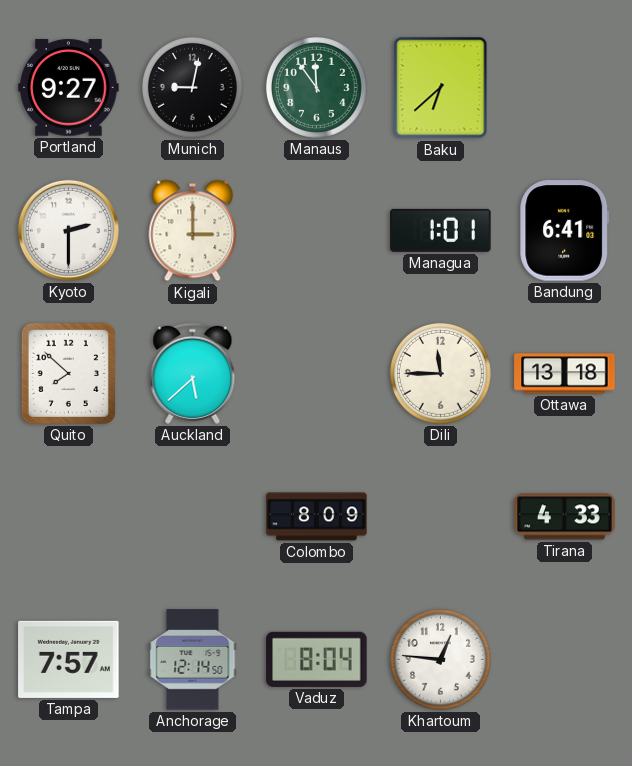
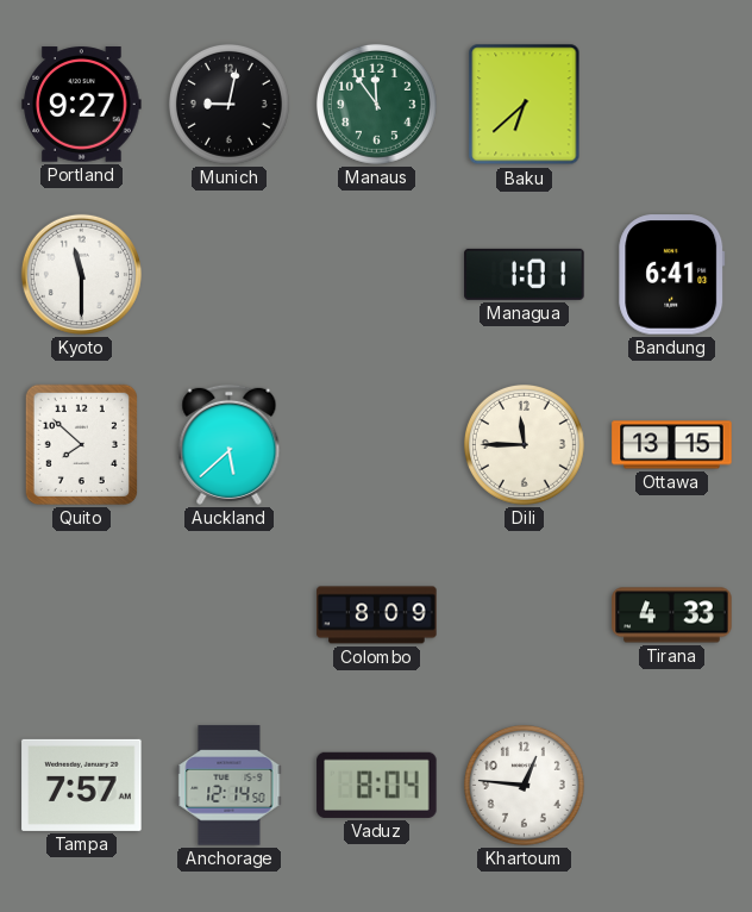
Kyoto: 2:30 -> 11:30
Kigali: 3:00 -> none
Ottawa: 13:18 -> 13:15
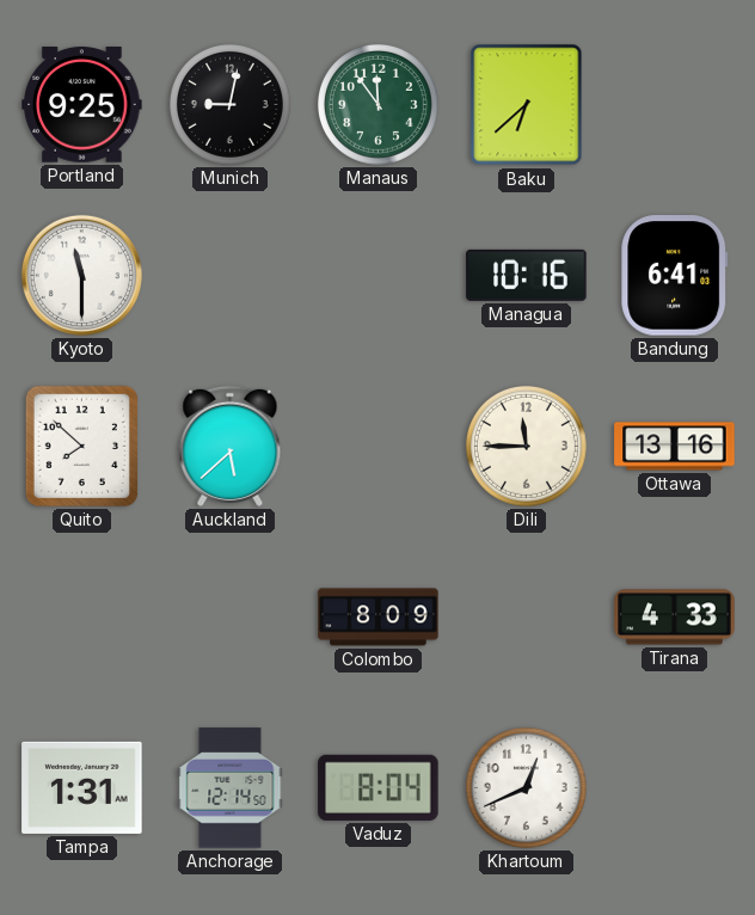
Portland: 9:27 -> 9:25
Managua: 1:01 -> 10:16
Ottawa: 13:15 -> 13:16
Tampa: 7:57 -> 1:31
Khartoum: 12:46 -> 12:41
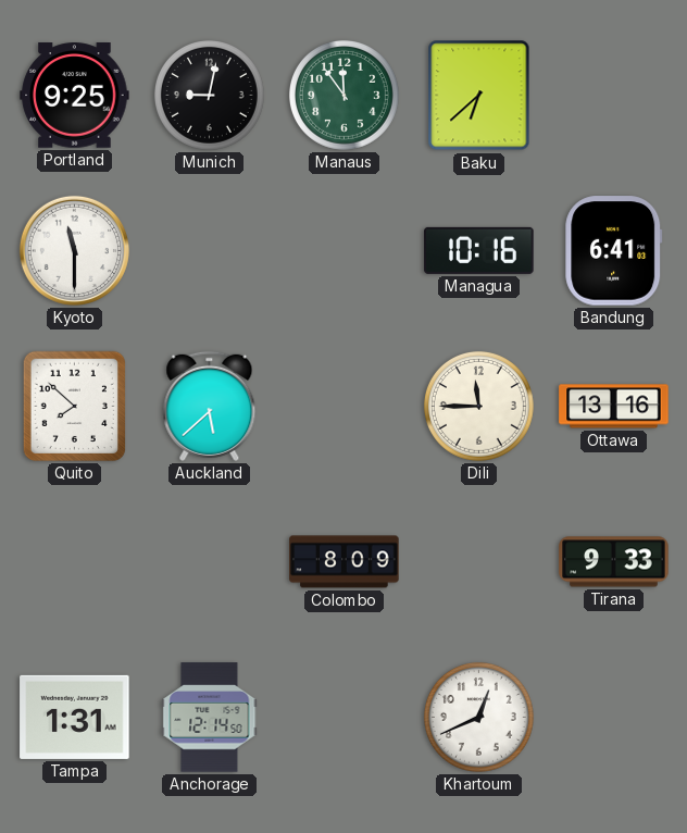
Tirana: 4:33 -> 9:33
Vaduz: 8:04 -> none
